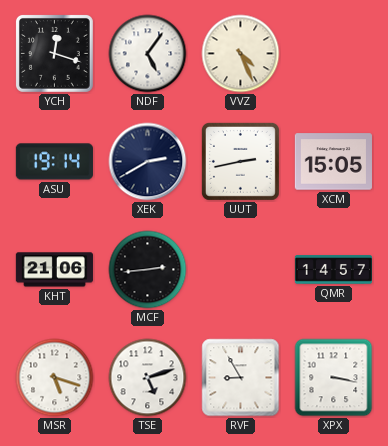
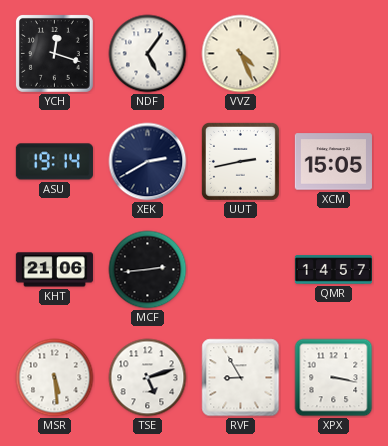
MSR: 5:18 -> 5:29
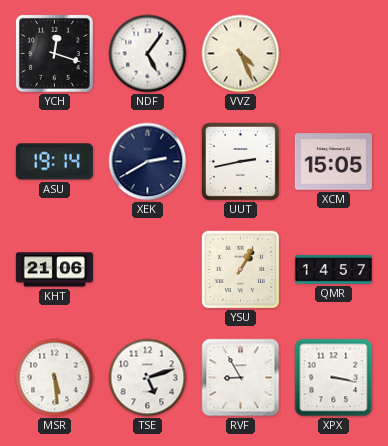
MCF: 2:44 -> none
YSU: none -> 1:05
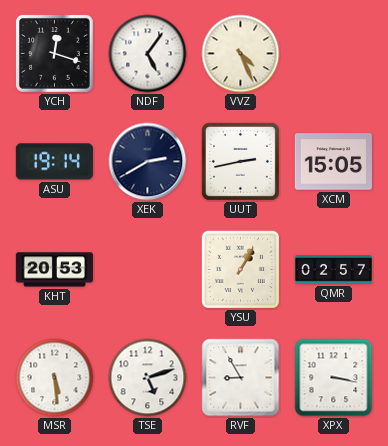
KHT: 21:06 -> 20:53
QMR: 14:57 -> 02:57
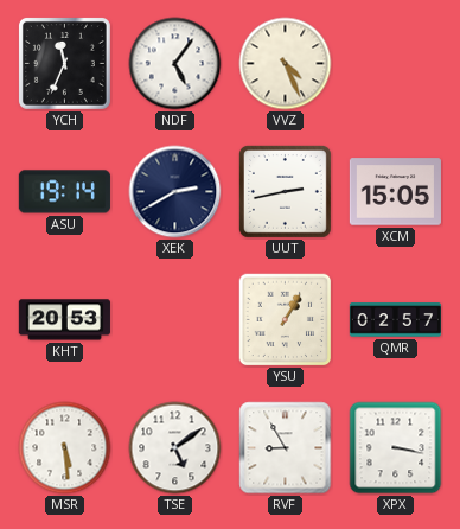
YCH: 12:18 -> 11:34
TSE: 5:12 -> 5:09
